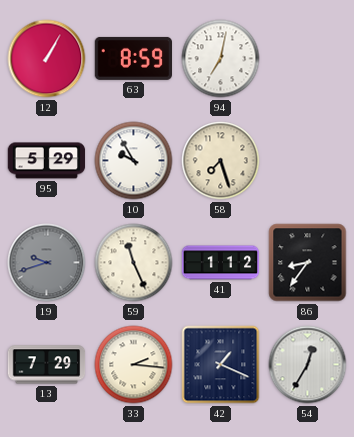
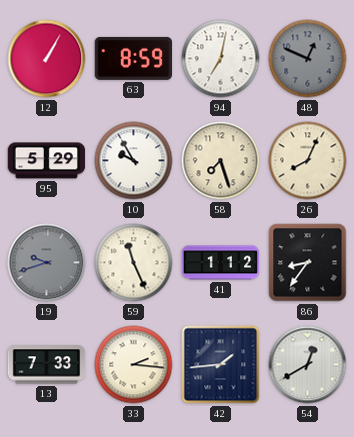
48: none -> 12:49
26: none -> 8:04
13: 7:29 -> 7:33
42: 1:19 -> 1:44
54: 12:35 -> 12:40
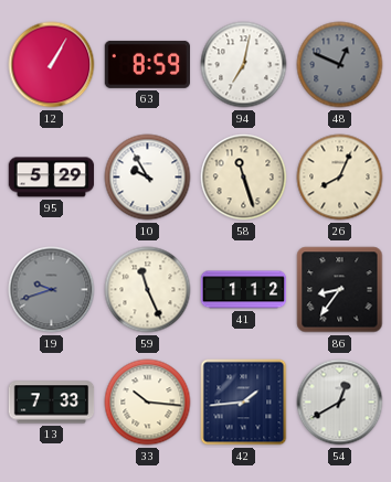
58: 7:27 -> 11:27
33: 2:16 -> 10:16
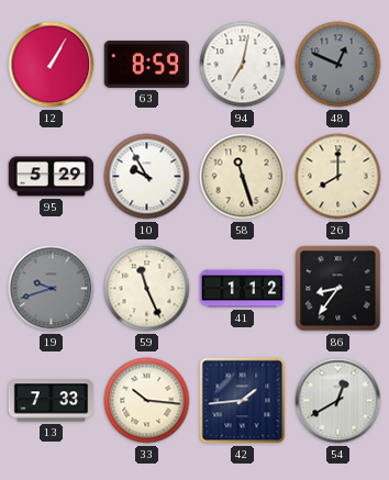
26: 8:04 -> 8:00
